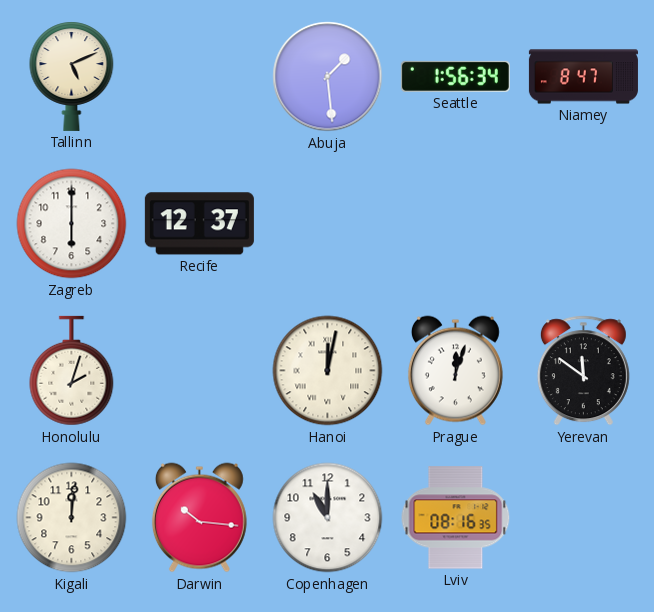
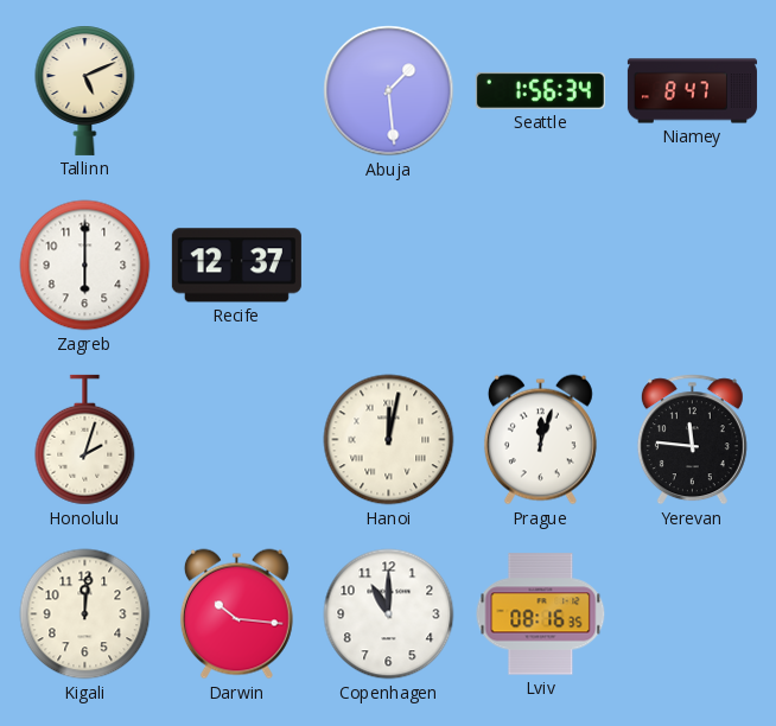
Yerevan: 11:51 -> 11:46
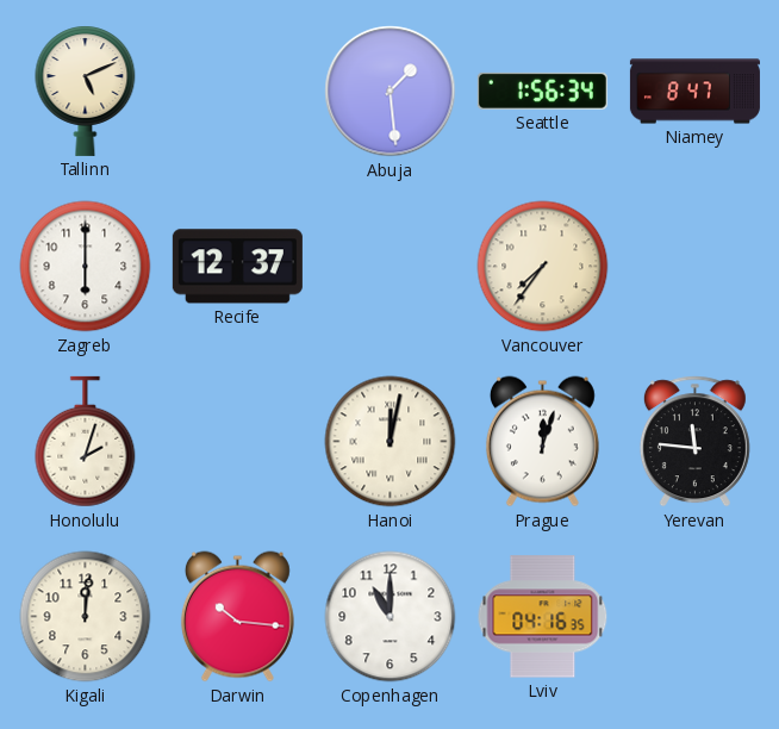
Vancouver: none -> 7:36
Lviv: 08:16 -> 04:16
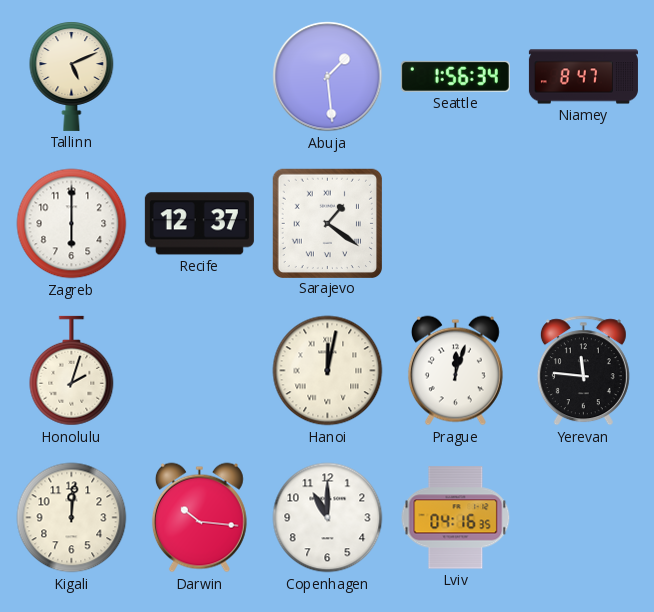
Sarajevo: none -> 1:21
Vancouver: 7:36 -> none
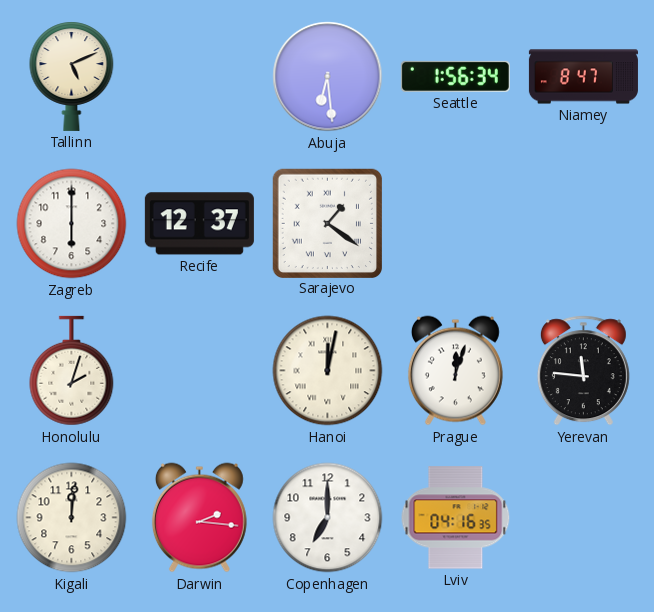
Abuja: 1:29 -> 6:29
Darwin: 10:16 -> 2:16
Copenhagen: 11:00 -> 7:00
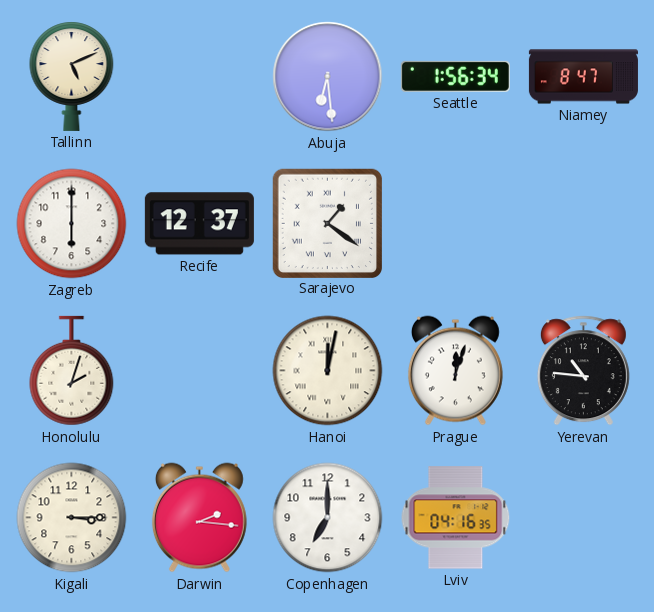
Yerevan: 11:46 -> 10:46
Kigali: 12:01 -> 3:15
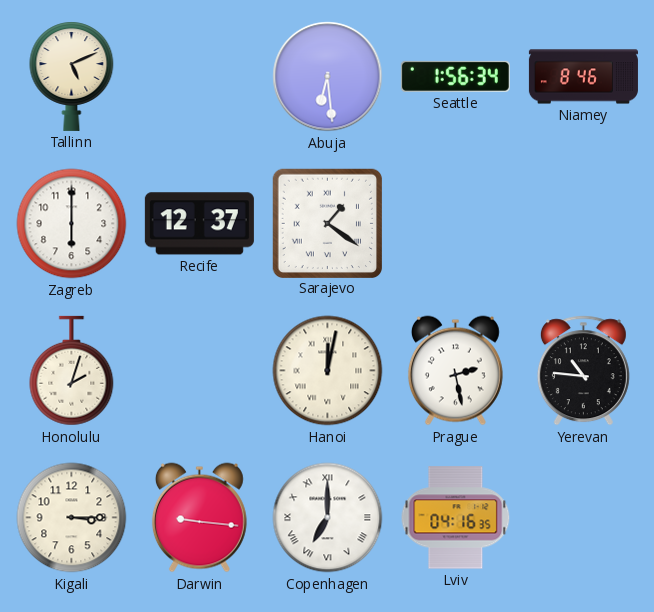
Niamey: 8:47 -> 8:46
Prague: 12:03 -> 2:28
Darwin: 2:16 -> 9:16
Copenhagen numerals: Arabic -> Roman
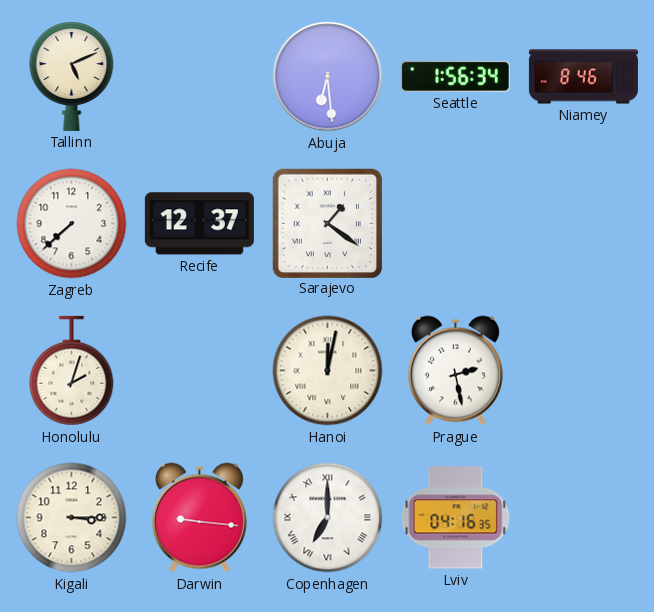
Zagreb: 6:00 -> 7:38
Yerevan: 10:46 -> none
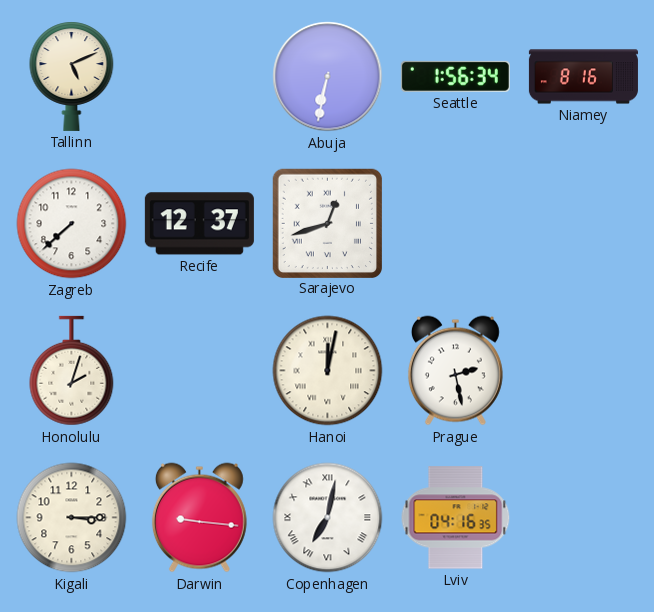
Abuja: 6:29 -> 6:32
Niamey: 8:46 -> 8:16
Sarajevo: 1:21 -> 12:42
Copenhagen: 7:00 -> 7:02
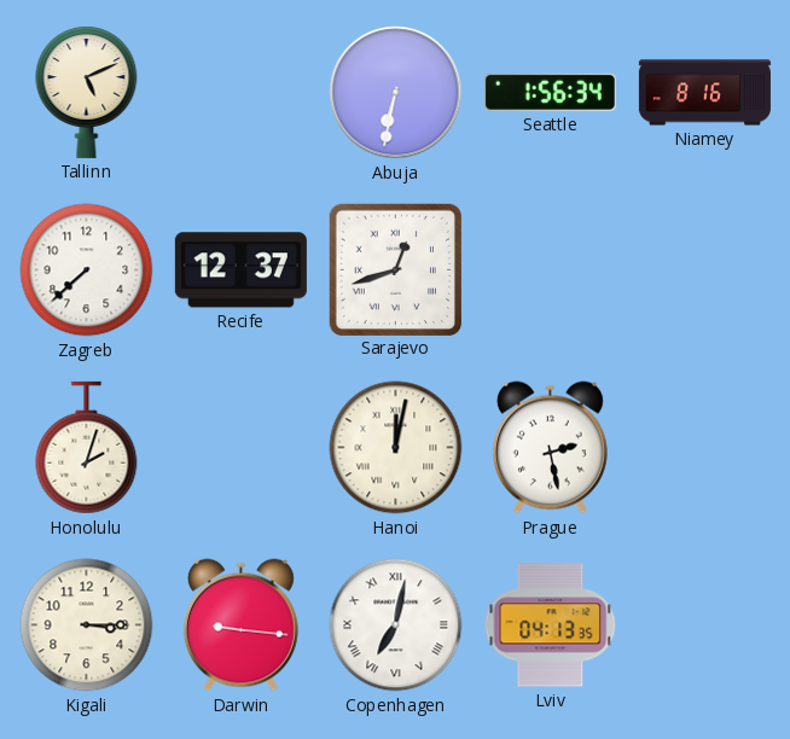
Lviv: 04:16 -> 04:13
